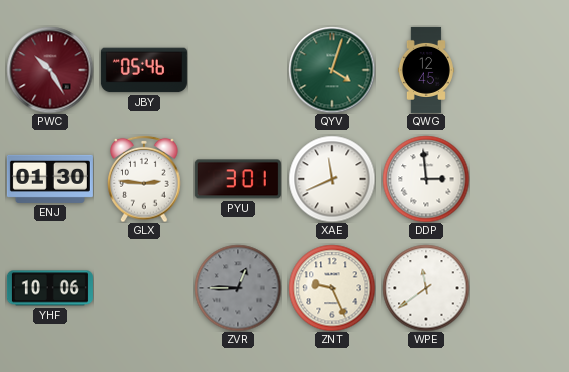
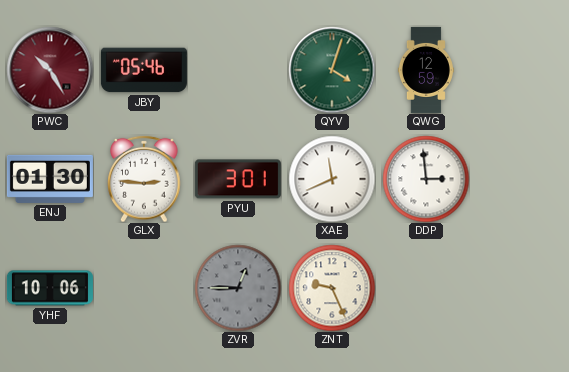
QWG: 12:45 -> 12:59
WPE: 11:39 -> none
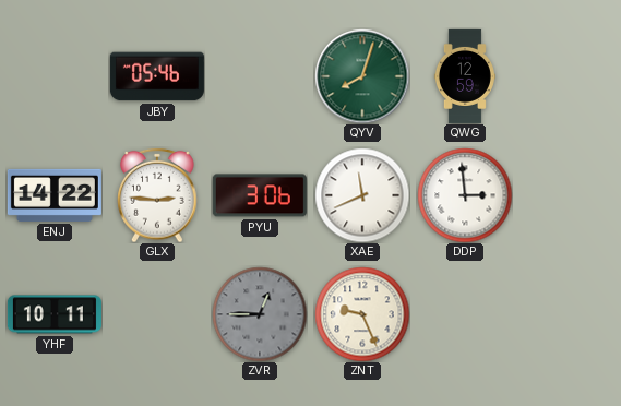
PWC: 10:25 -> none
QYV: 4:03 -> 8:03
ENJ: 01:30 -> 14:22
PYU: 3:01 -> 3:06
YHF: 10:06 -> 10:11
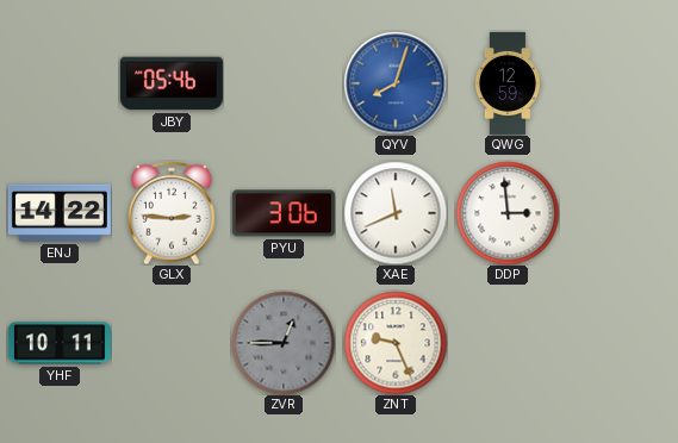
QYV dial: green -> blue
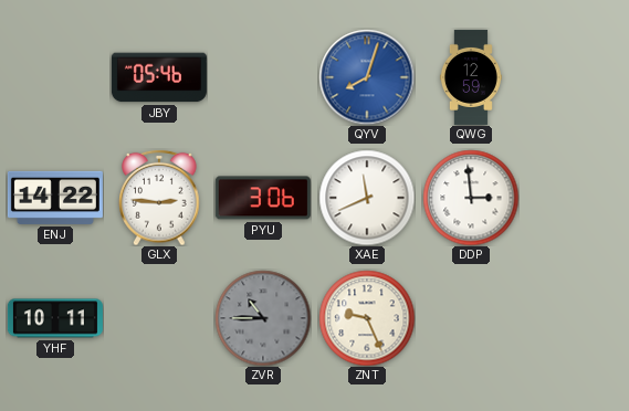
ZVR: 12:45 -> 10:45
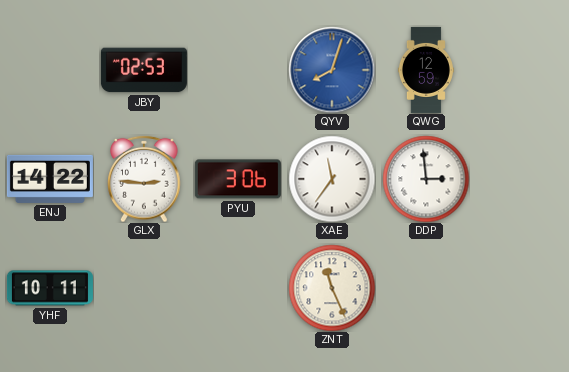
JBY: 05:46 -> 02:53
XAE: 11:41 -> 11:36
ZVR: 10:45 -> none
ZNT: 9:26 -> 11:26
